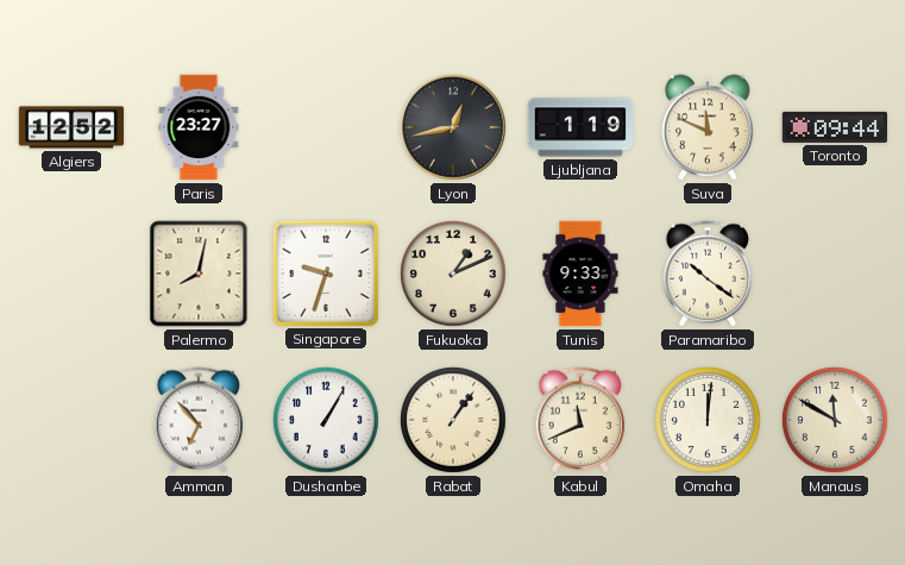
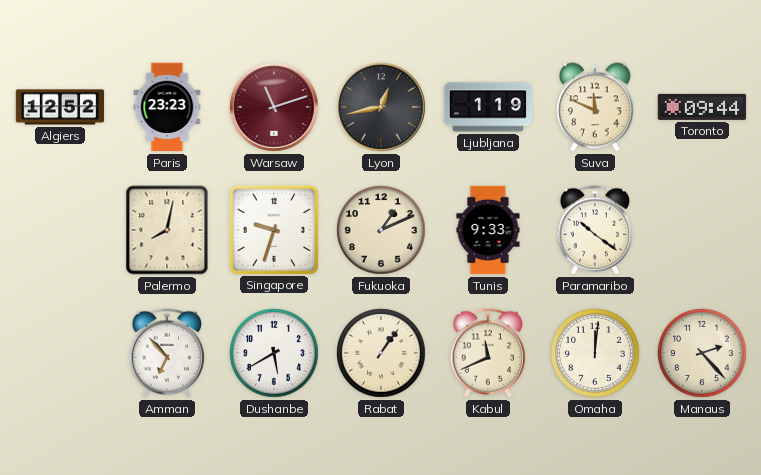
Paris: 23:27 -> 23:23
Warsaw: none -> 11:12
Dushanbe: 1:05 -> 5:40
Manaus: 11:50 -> 2:23
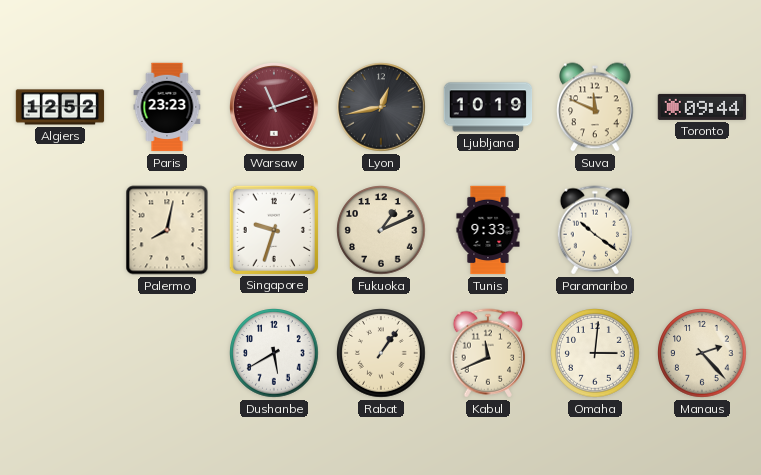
Ljubljana: 1:19 -> 10:19
Amman: 6:53 -> none
Omaha: 12:01 -> 3:01
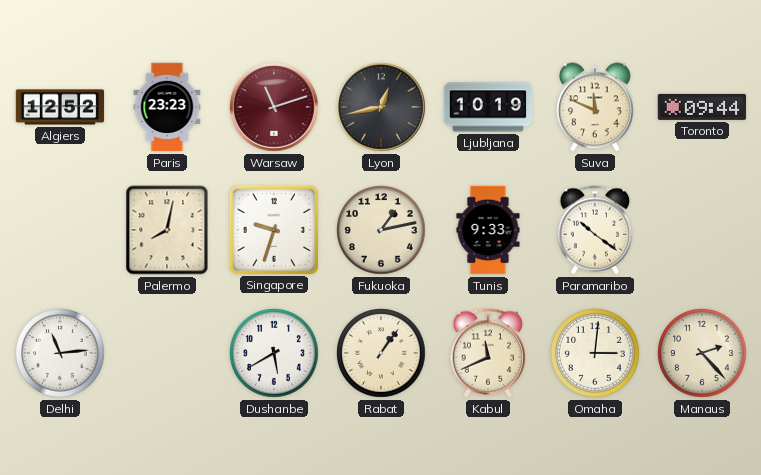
Fukuoka: 1:11 -> 1:13
Delhi: none -> 11:14
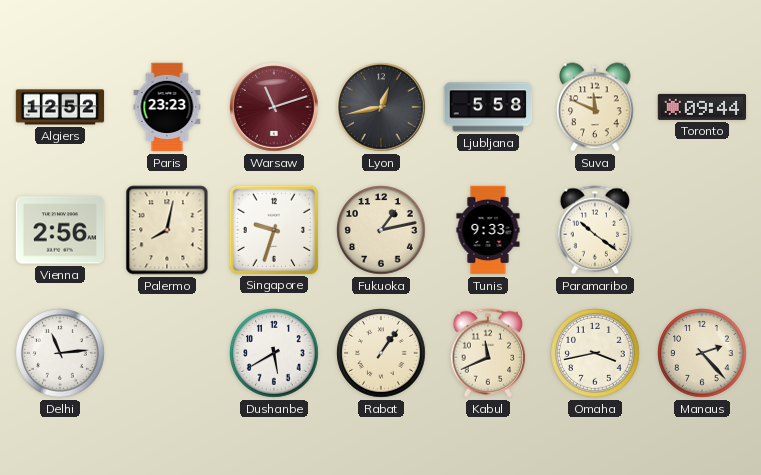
Ljubljana: 10:19 -> 5:58
Vienna: none -> 2:56
Omaha: 3:01 -> 3:43
